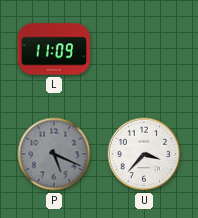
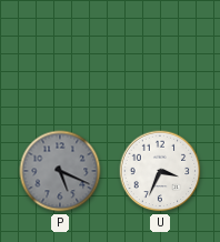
L: 11:09 -> none
U: 3:37 -> 3:34
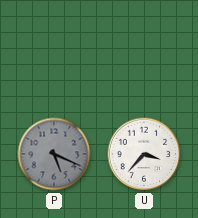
U: 3:34 -> 3:37
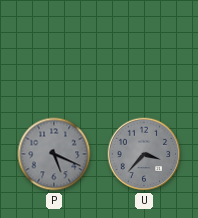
U dial: white -> grey
